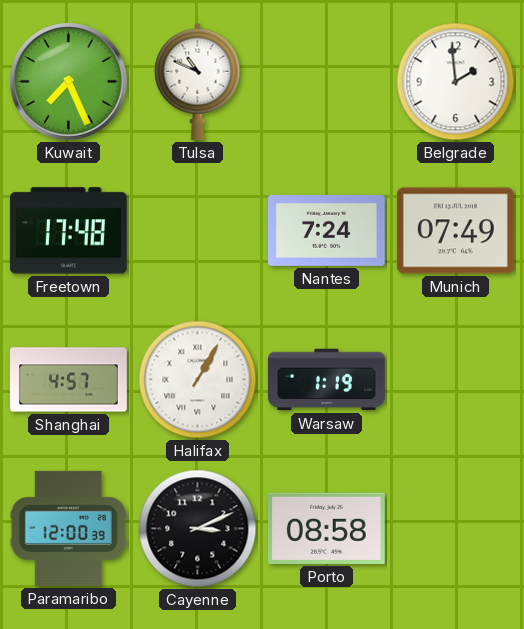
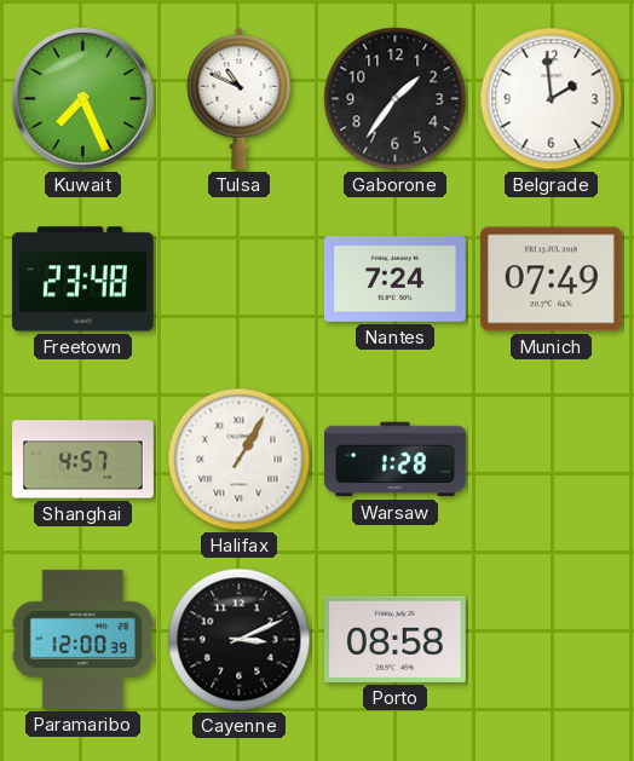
Gaborone: none -> 1:36
Freetown: 17:48 -> 23:48
Warsaw: 1:19 -> 1:28
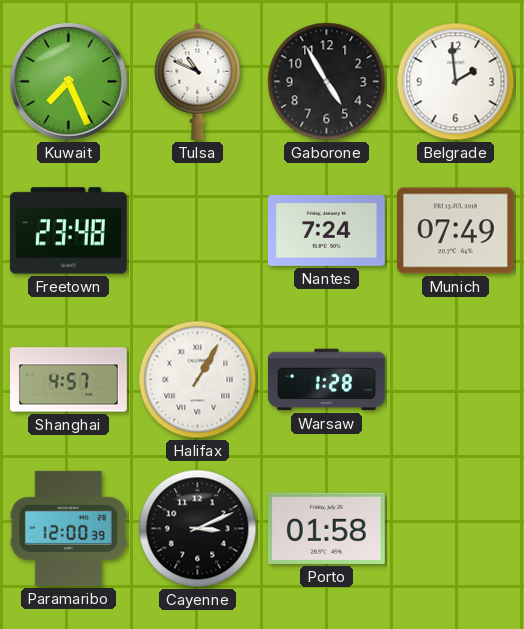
Gaborone: 1:36 -> 4:55
Porto: 08:58 -> 01:58
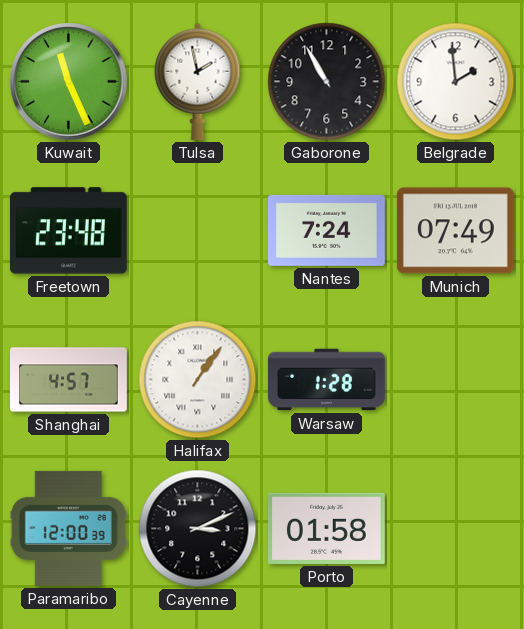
Kuwait: 7:26 -> 11:26
Tulsa: 10:49 -> 1:58
Gaborone: 4:55 -> 10:55
Halifax: 1:05 -> 1:06
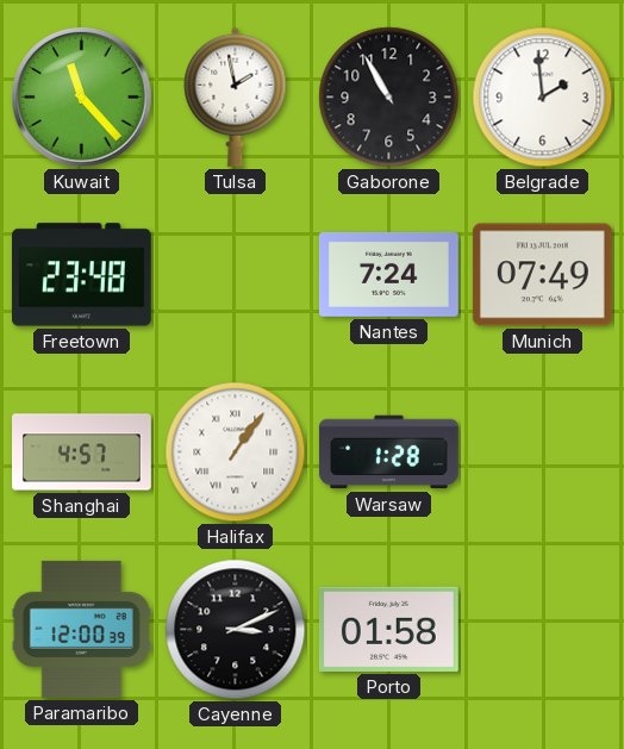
Kuwait: 11:26 -> 11:23
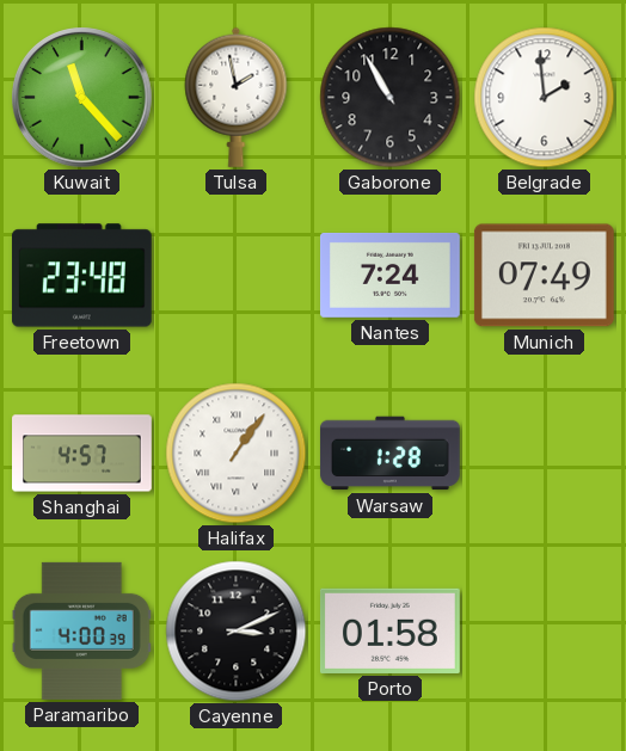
Paramaribo: 12:00 -> 4:00
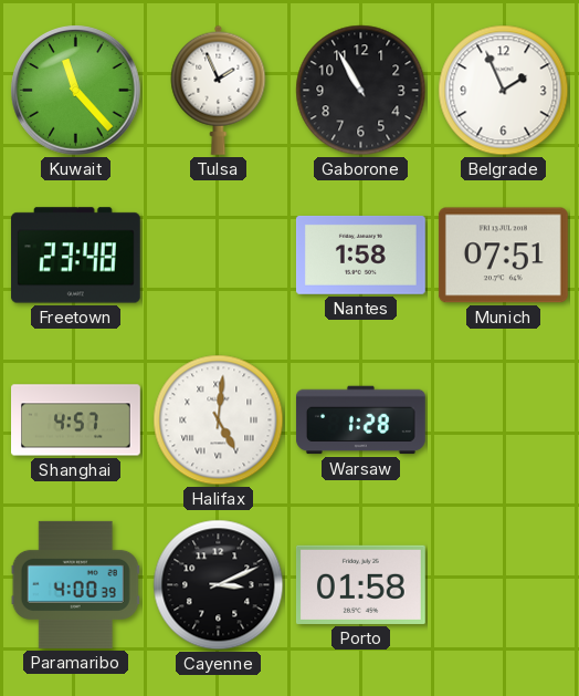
Tulsa: 1:58 -> 1:56
Belgrade: 1:59 -> 1:56
Nantes: 7:24 -> 1:58
Munich: 07:49 -> 07:51
Halifax: 1:06 -> 5:01
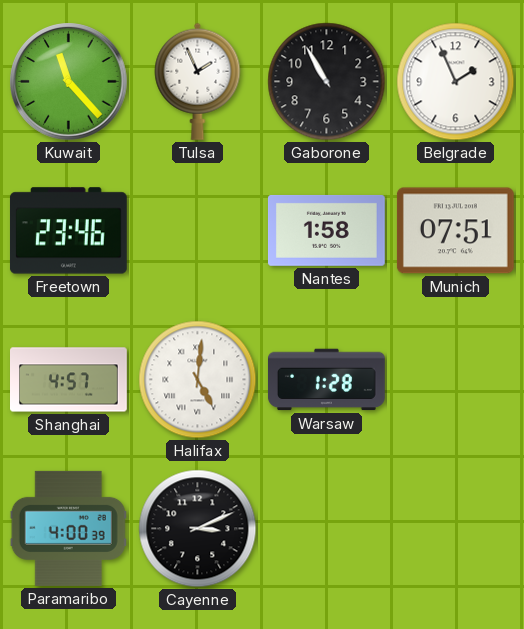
Freetown: 23:48 -> 23:46
Porto: 01:58 -> none
